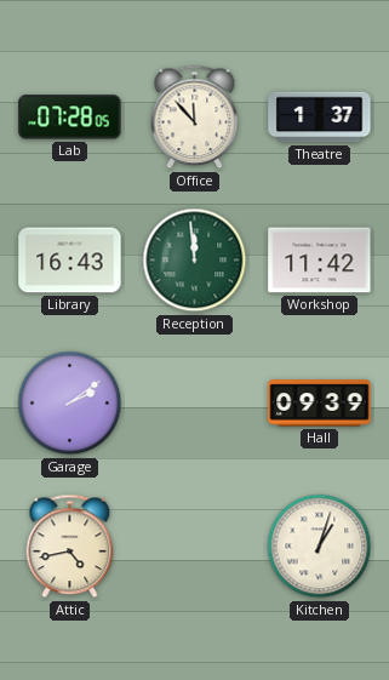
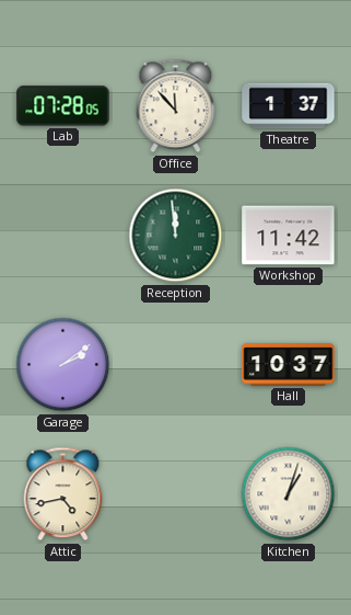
Library: 16:43 -> none
Hall: 09:39 -> 10:37
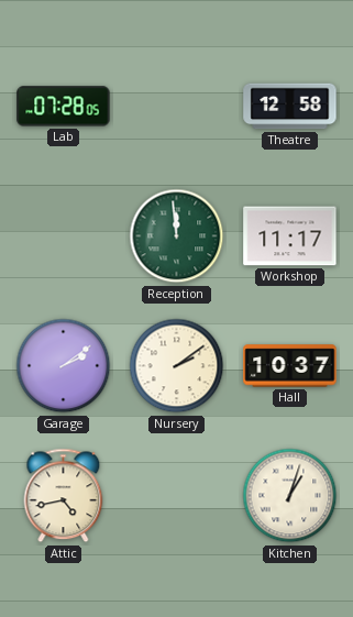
Office: 11:53 -> none
Theatre: 1:37 -> 12:58
Workshop: 11:42 -> 11:17
Nursery: none -> 2:09
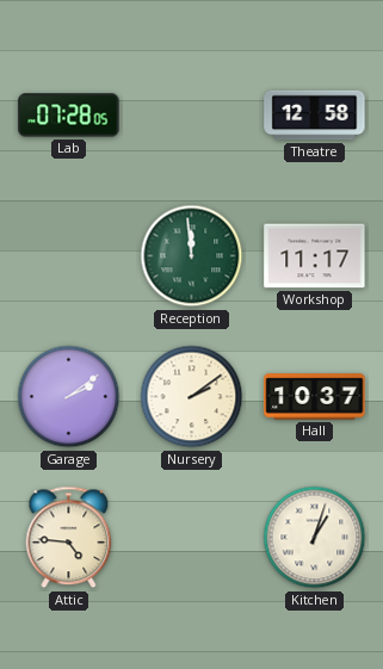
Attic: 4:43 -> 4:46
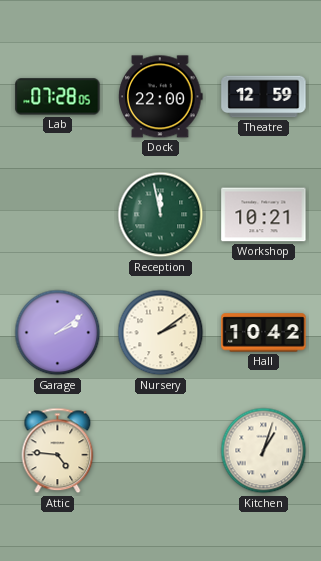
Dock: none -> 22:00
Theatre: 12:58 -> 12:59
Reception: 11:59 -> 11:58
Workshop: 11:17 -> 10:21
Hall: 10:37 -> 10:42
